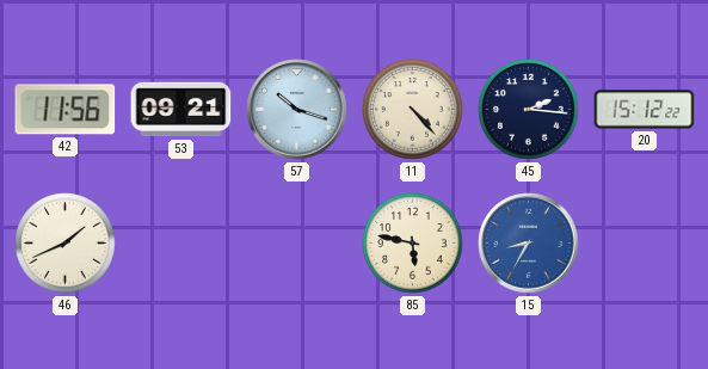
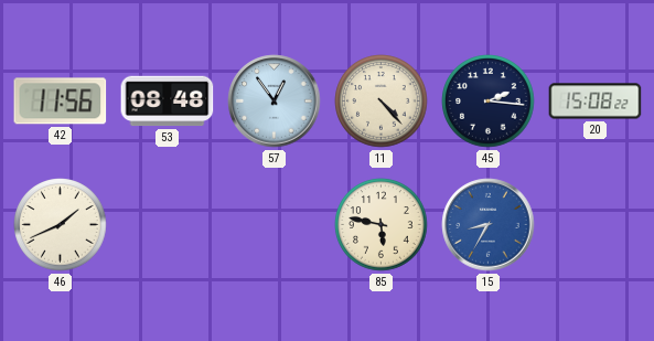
53: 09:21 -> 08:48
57: 10:18 -> 12:54
20: 15:12 -> 15:08
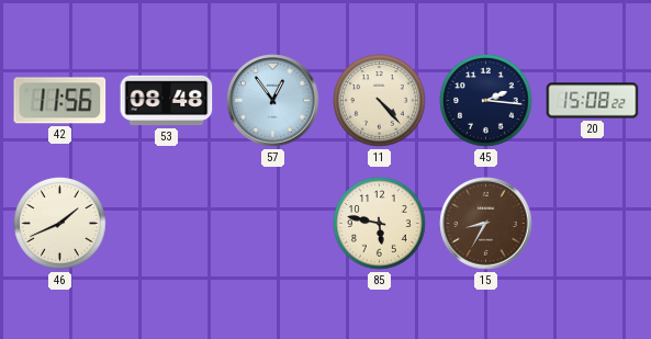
15 dial: blue -> brown
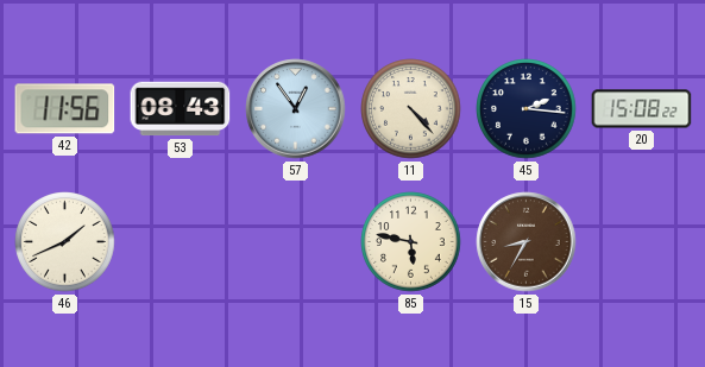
53: 08:48 -> 08:43
